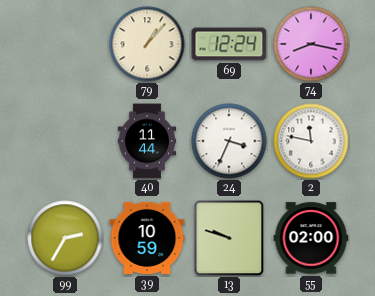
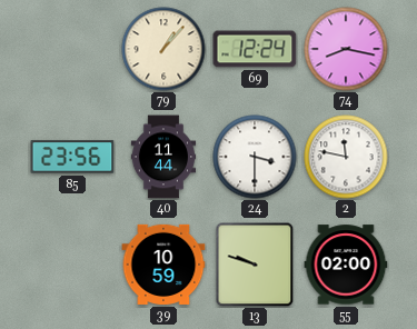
85: none -> 23:56
24: 3:34 -> 3:30
99: 2:35 -> none
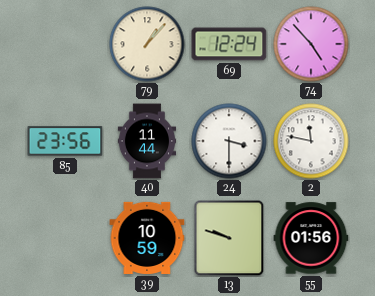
74: 8:17 -> 4:53
55: 02:00 -> 01:56
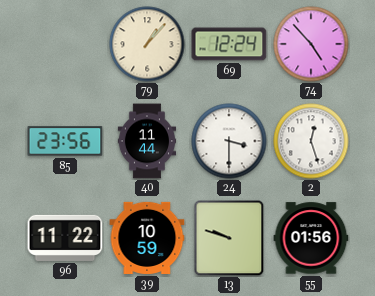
2: 11:47 -> 12:27
96: none -> 11:22
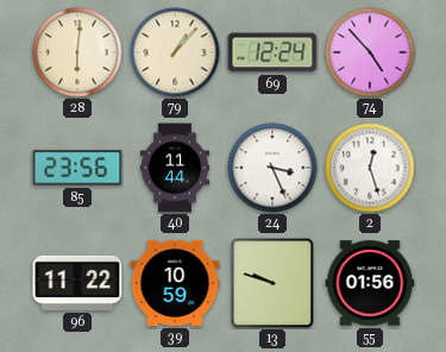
28: none -> 6:01
24: 3:30 -> 3:26
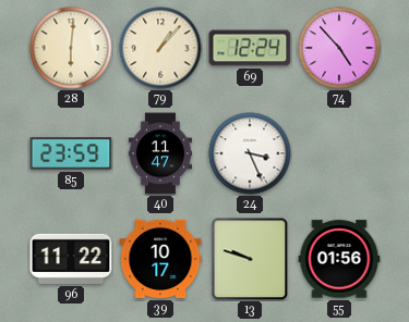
85: 23:56 -> 23:59
40: 11:44 -> 11:47
2: 12:27 -> none
39: 10:59 -> 10:17
